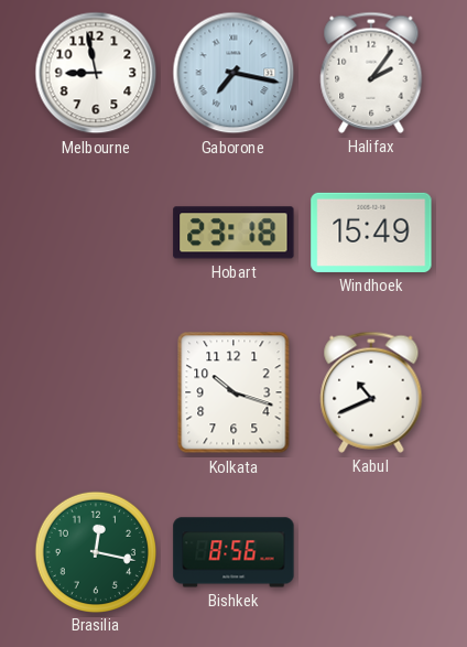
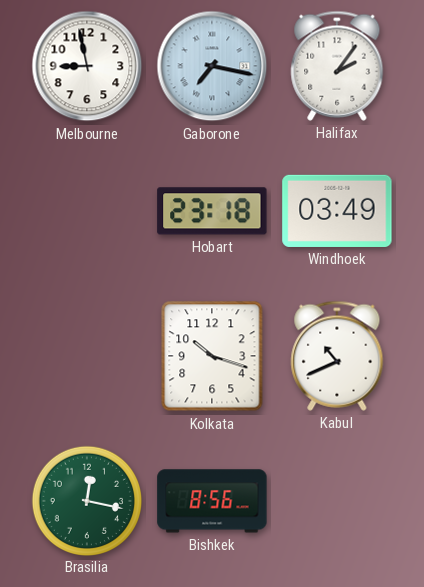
Windhoek: 15:49 -> 03:49
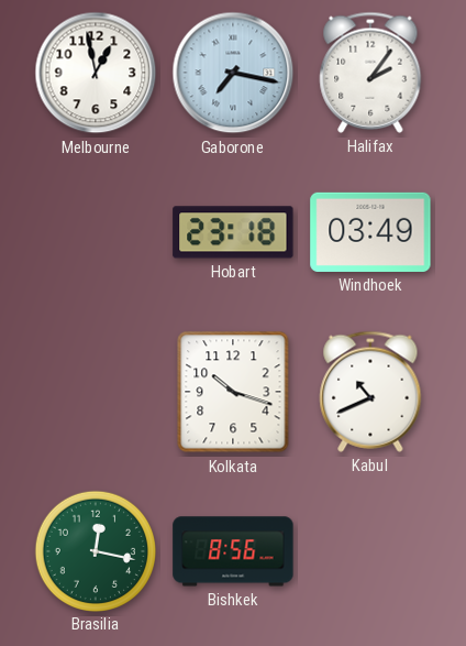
Melbourne: 8:58 -> 12:58
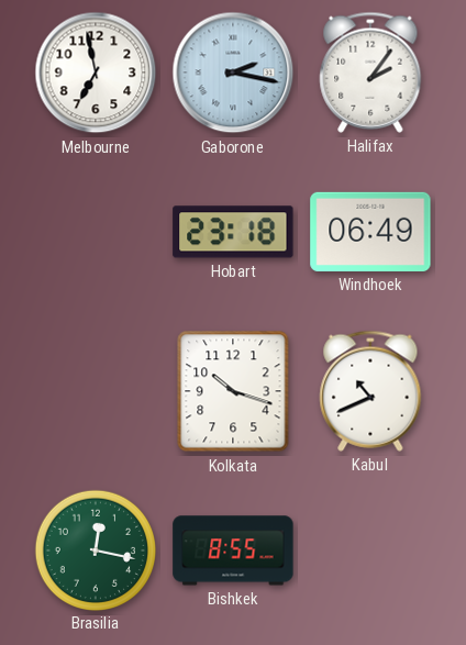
Melbourne: 12:58 -> 6:58
Gaborone: 7:17 -> 2:17
Windhoek: 03:49 -> 06:49
Bishkek: 8:56 -> 8:55
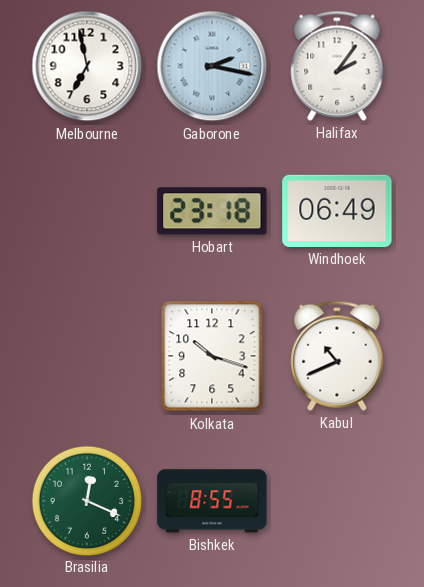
Brasilia: 12:17 -> 12:19
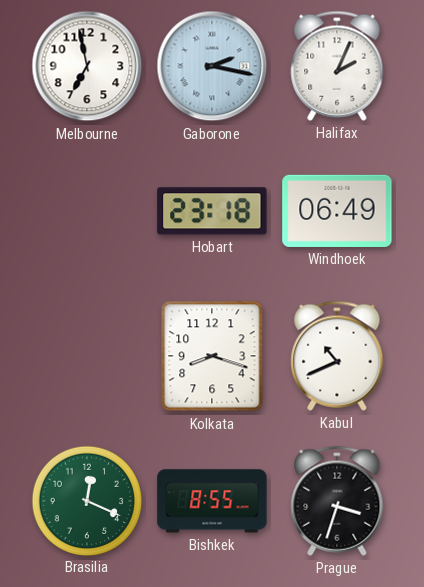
Halifax: 2:06 -> 2:04
Kolkata: 10:18 -> 8:18
Prague: none -> 3:33
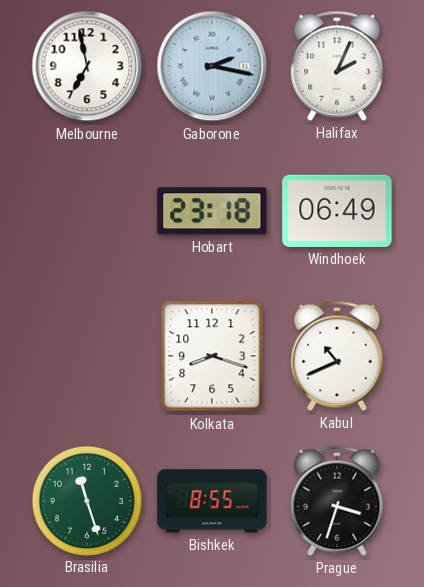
Brasilia: 12:19 -> 11:27
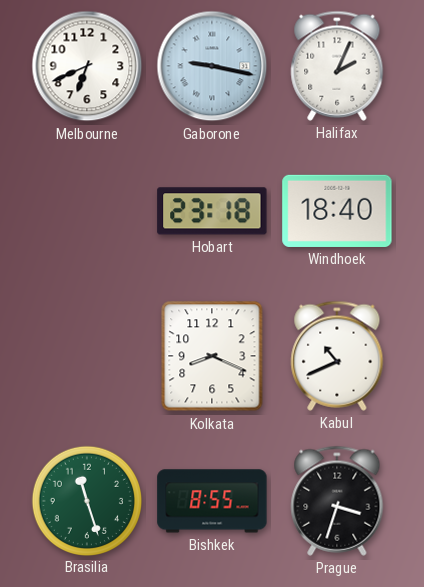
Melbourne: 6:58 -> 6:41
Gaborone: 2:17 -> 9:17
Windhoek: 06:49 -> 18:40
Kolkata: 8:18 -> 8:19
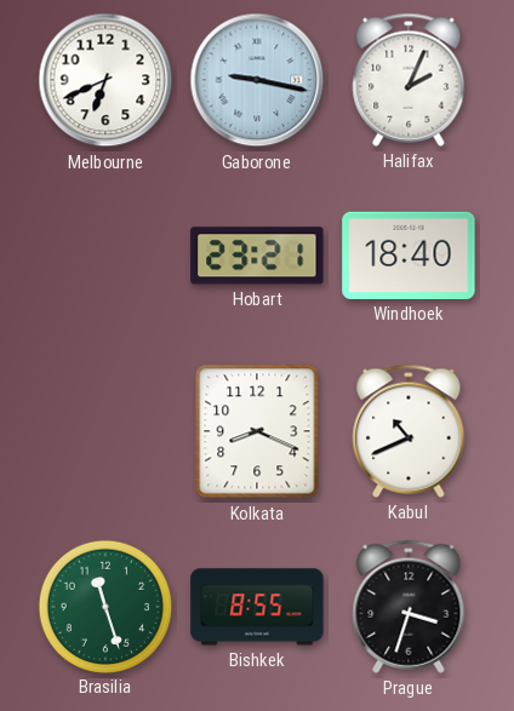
Hobart: 23:18 -> 23:21
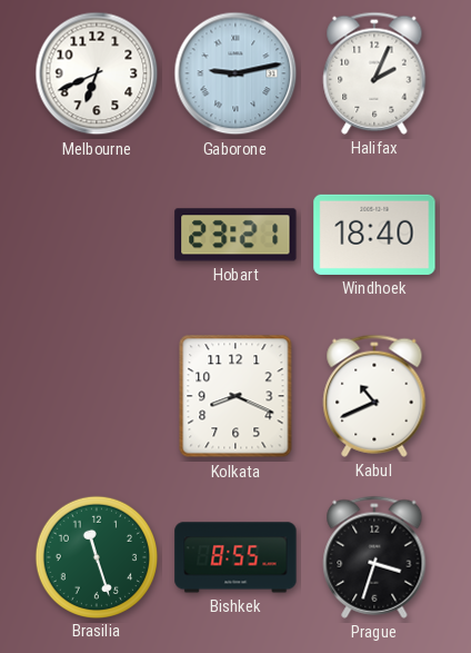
Gaborone: 9:17 -> 9:13
